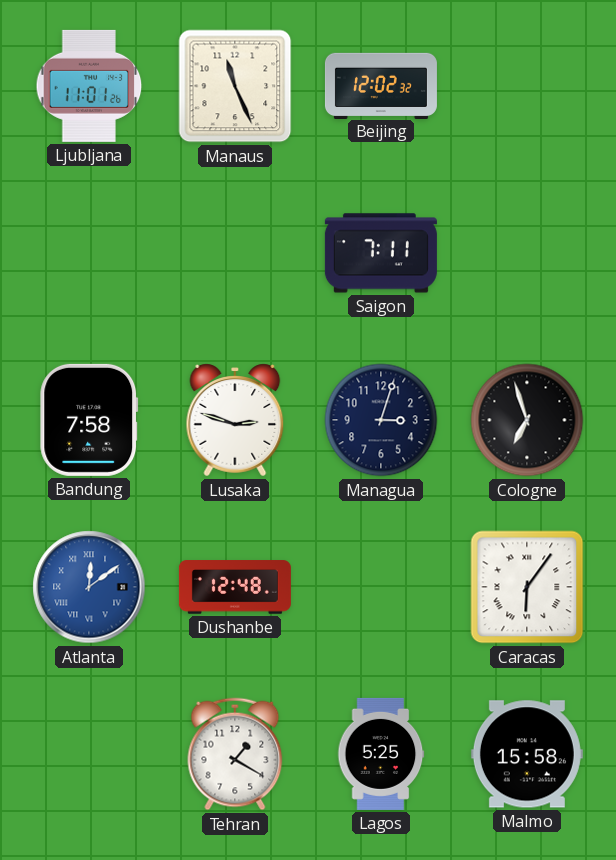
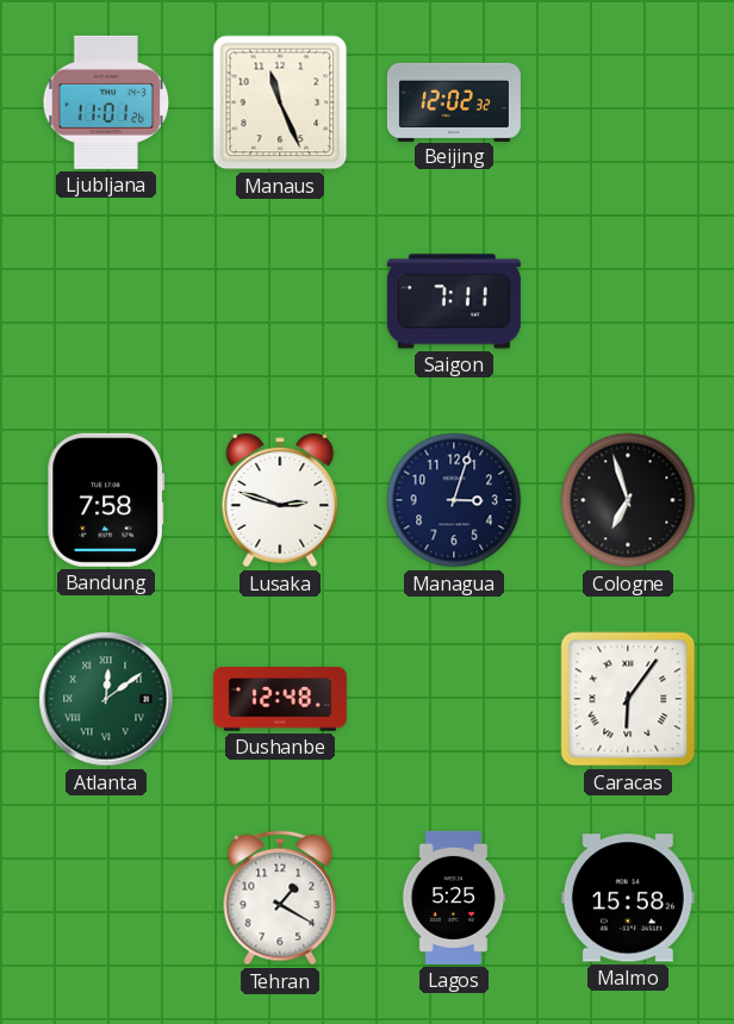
Atlanta dial: blue -> green
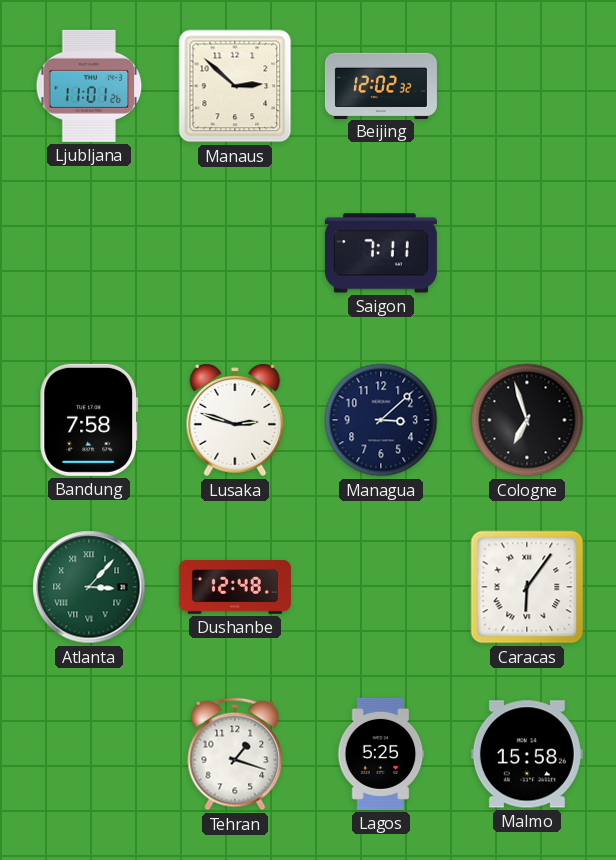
Manaus: 11:26 -> 2:52
Managua: 3:03 -> 3:08
Atlanta: 12:09 -> 3:07
Tehran: 1:20 -> 1:18
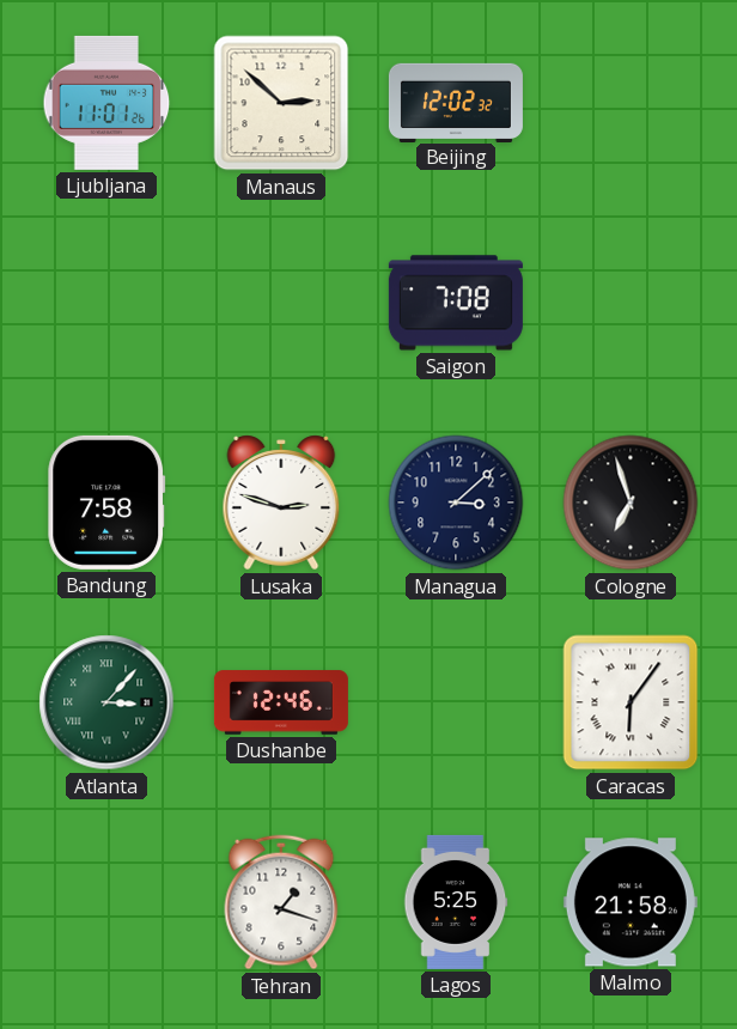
Saigon: 7:11 -> 7:08
Dushanbe: 12:48 -> 12:46
Malmo: 15:58 -> 21:58
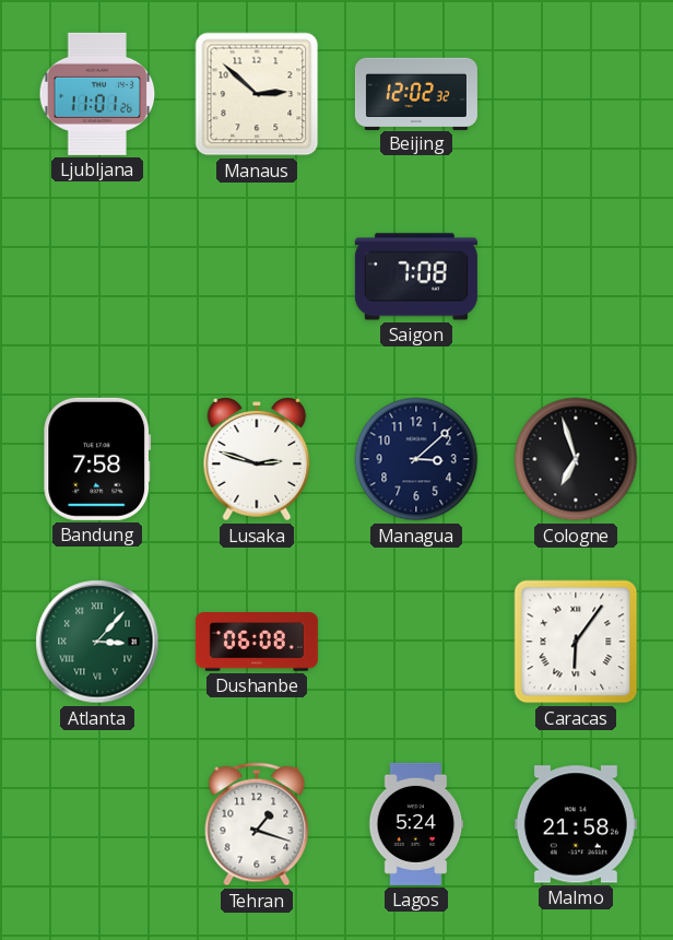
Dushanbe: 12:46 -> 06:08
Lagos: 5:25 -> 5:24
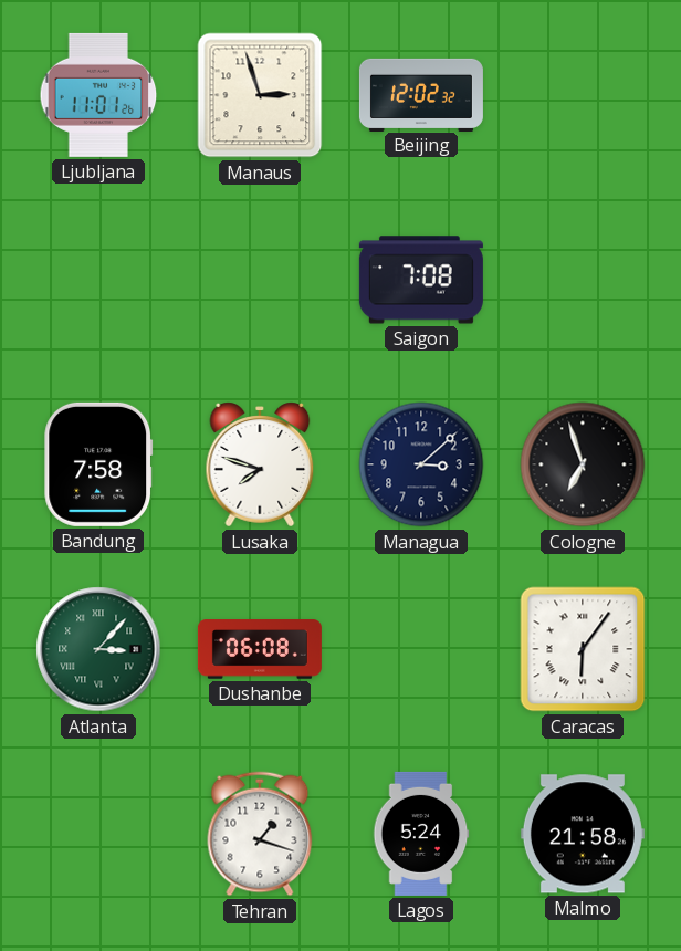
Manaus: 2:52 -> 2:57
Lusaka: 2:48 -> 7:48
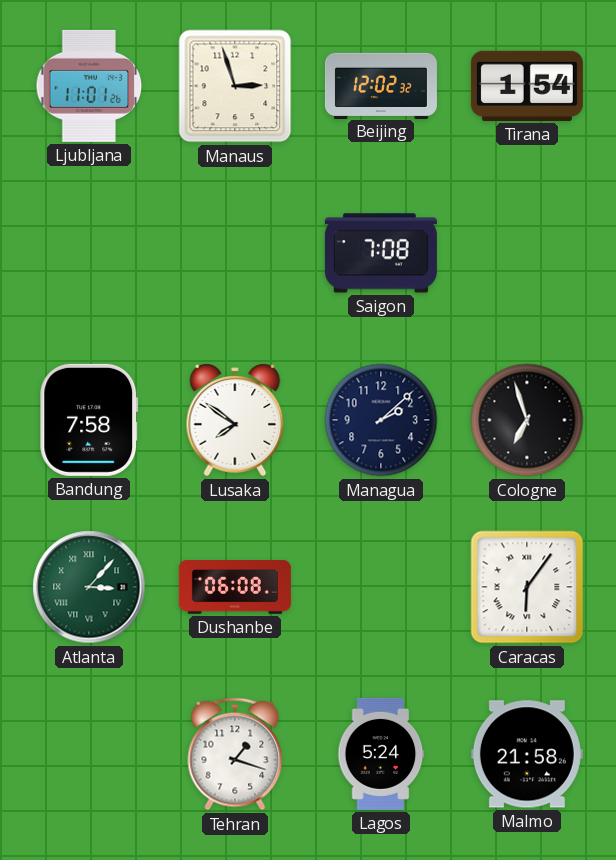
Tirana: none -> 1:54
Lusaka: 7:48 -> 7:51
Managua: 3:08 -> 2:08
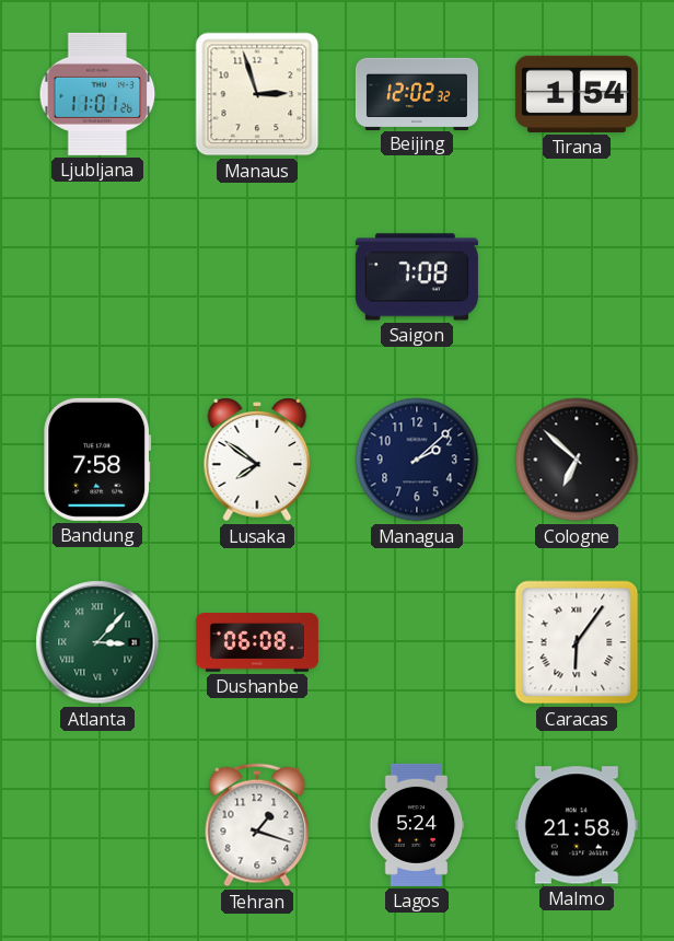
Cologne: 6:57 -> 6:52
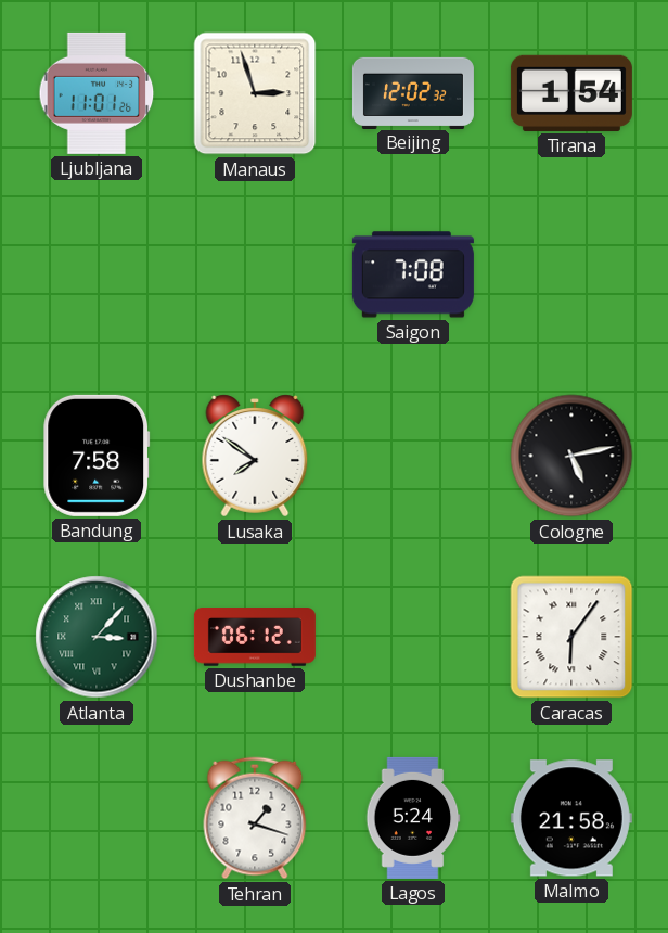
Managua: 2:08 -> none
Cologne: 6:52 -> 5:13
Dushanbe: 06:08 -> 06:12
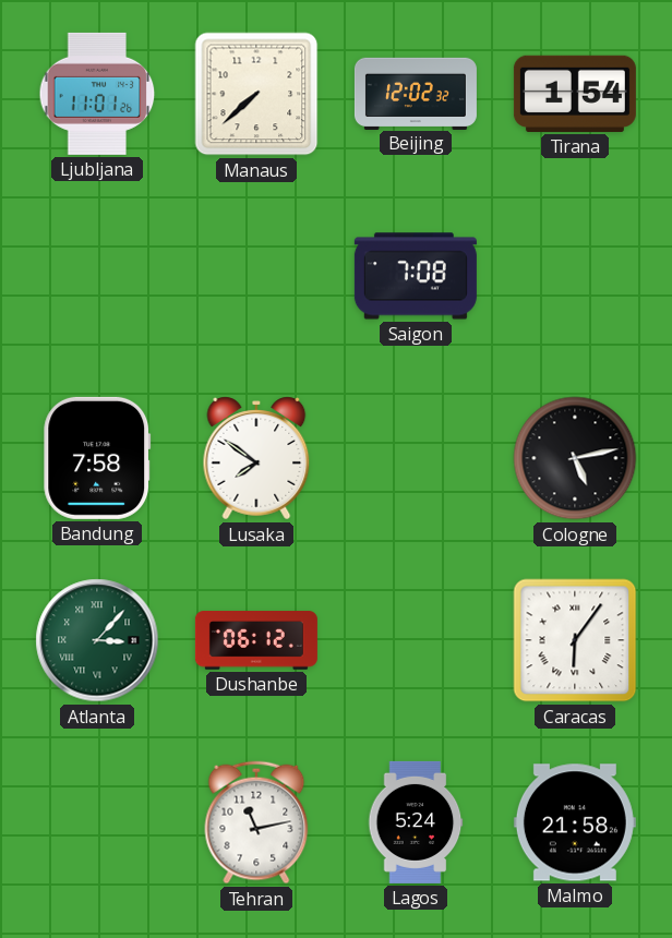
Manaus: 2:57 -> 7:38
Tehran: 1:18 -> 11:13
